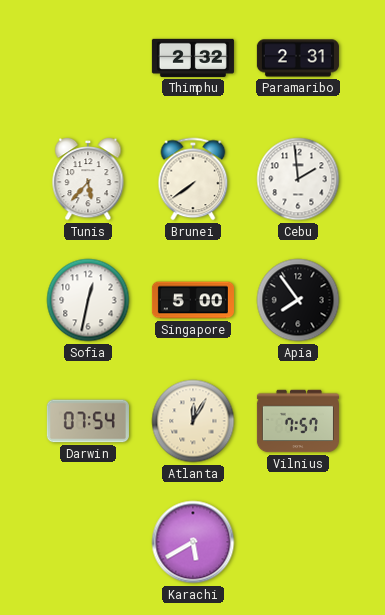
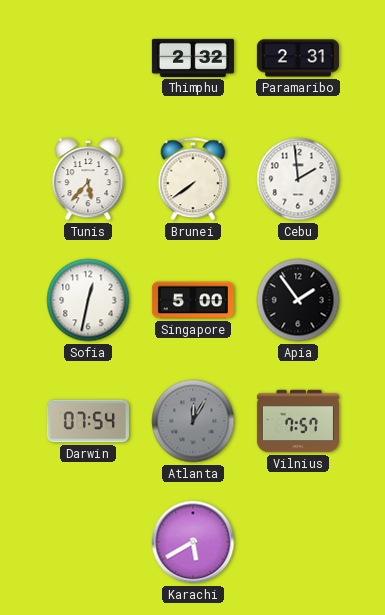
Apia: 7:54 -> 1:54
Atlanta dial: cream -> grey
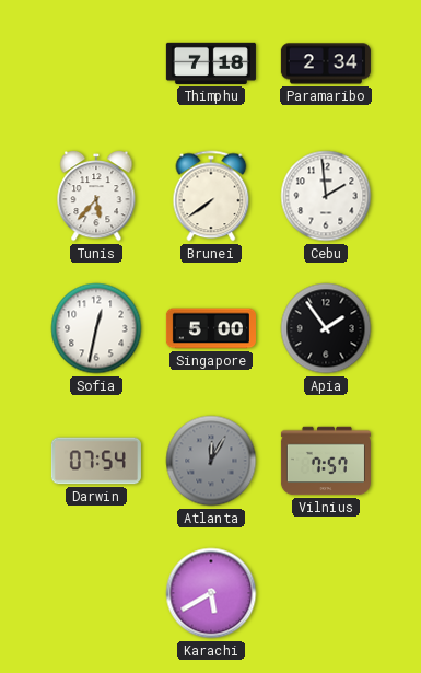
Thimphu: 2:32 -> 7:18
Paramaribo: 2:31 -> 2:34
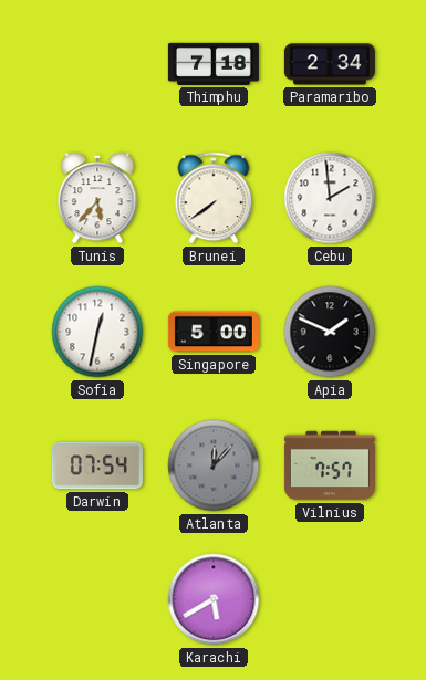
Apia: 1:54 -> 1:49
Atlanta: 12:05 -> 12:07
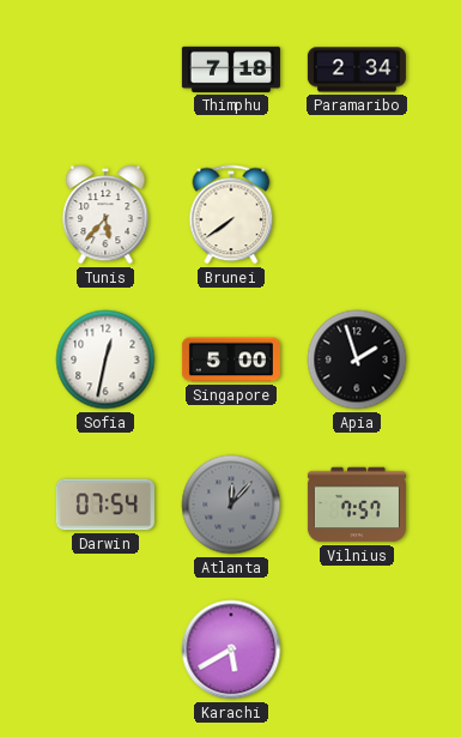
Cebu: 1:59 -> none
Apia: 1:49 -> 1:57
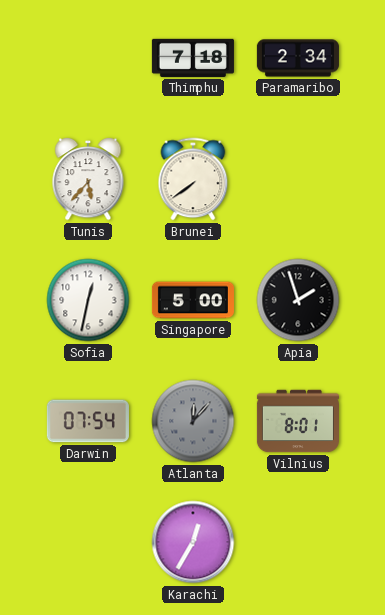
Vilnius: 7:57 -> 8:01
Karachi: 5:40 -> 12:35
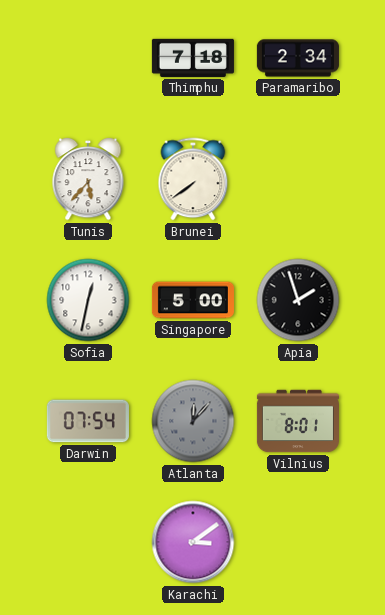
Karachi: 12:35 -> 3:09
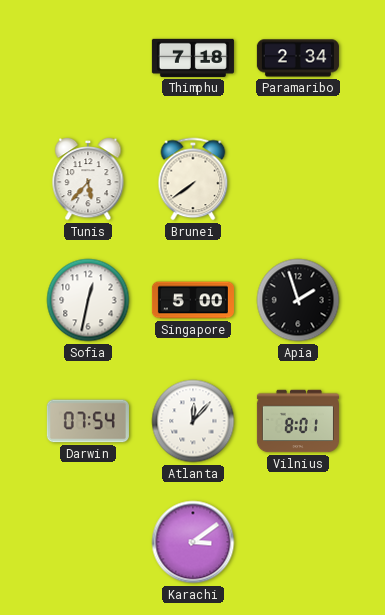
Atlanta dial: grey -> white
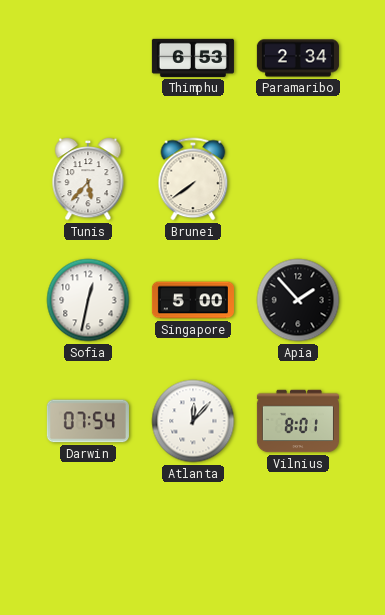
Thimphu: 7:18 -> 6:53
Apia: 1:57 -> 1:53
Karachi: 3:09 -> none
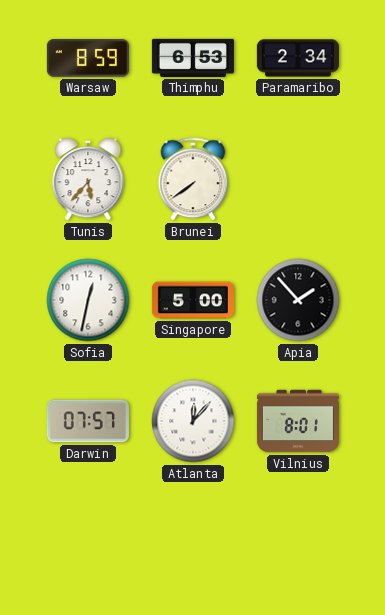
Warsaw: none -> 8:59
Darwin: 07:54 -> 07:57
